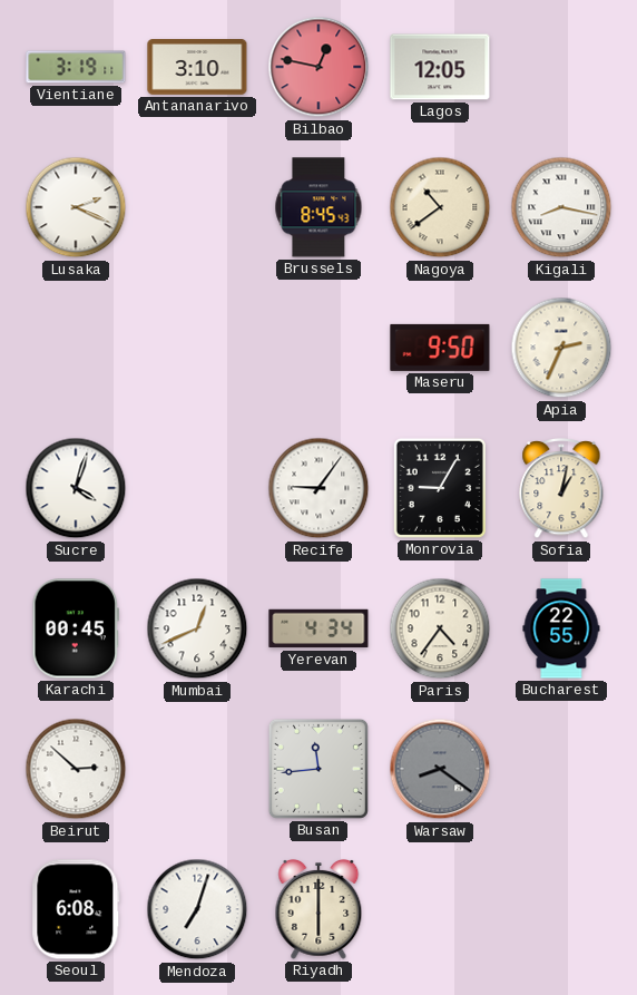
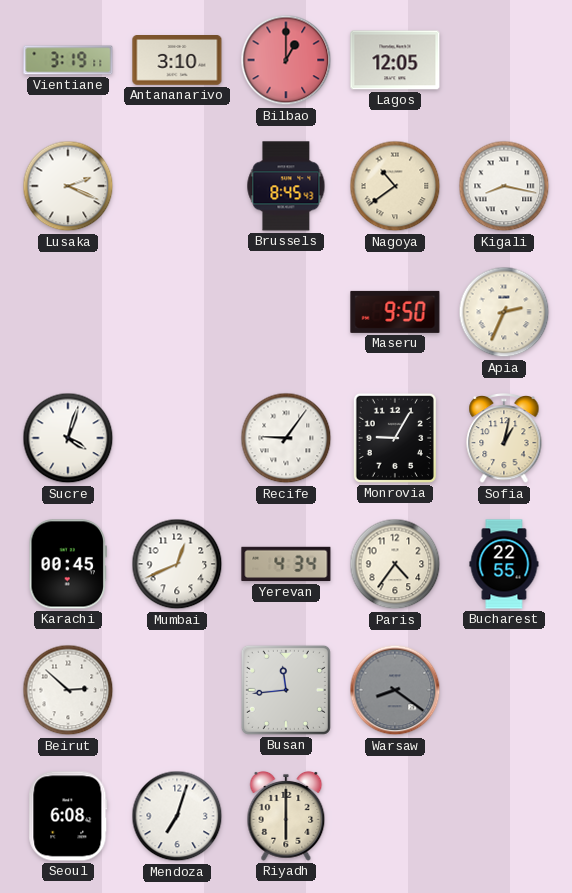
Bilbao: 12:47 -> 1:00
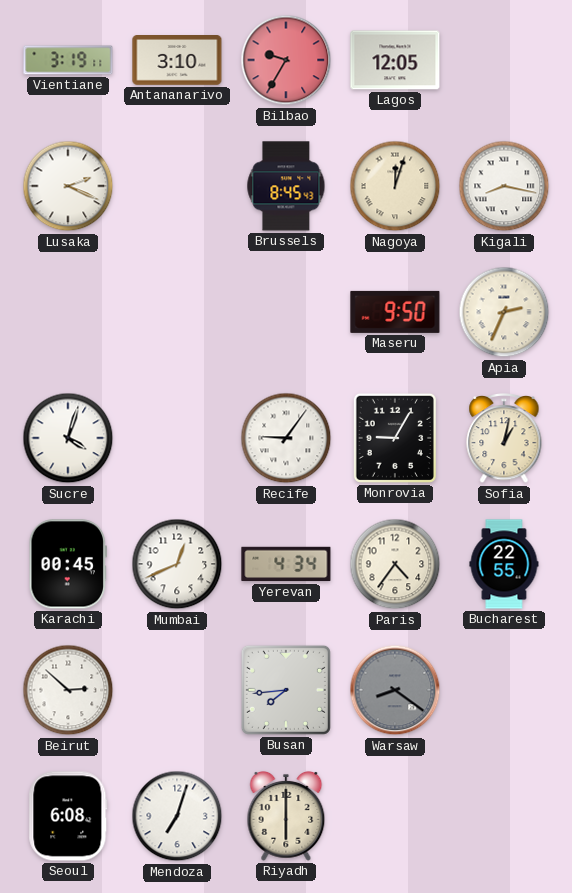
Bilbao: 1:00 -> 9:35
Nagoya: 10:39 -> 12:03
Busan: 11:44 -> 7:44
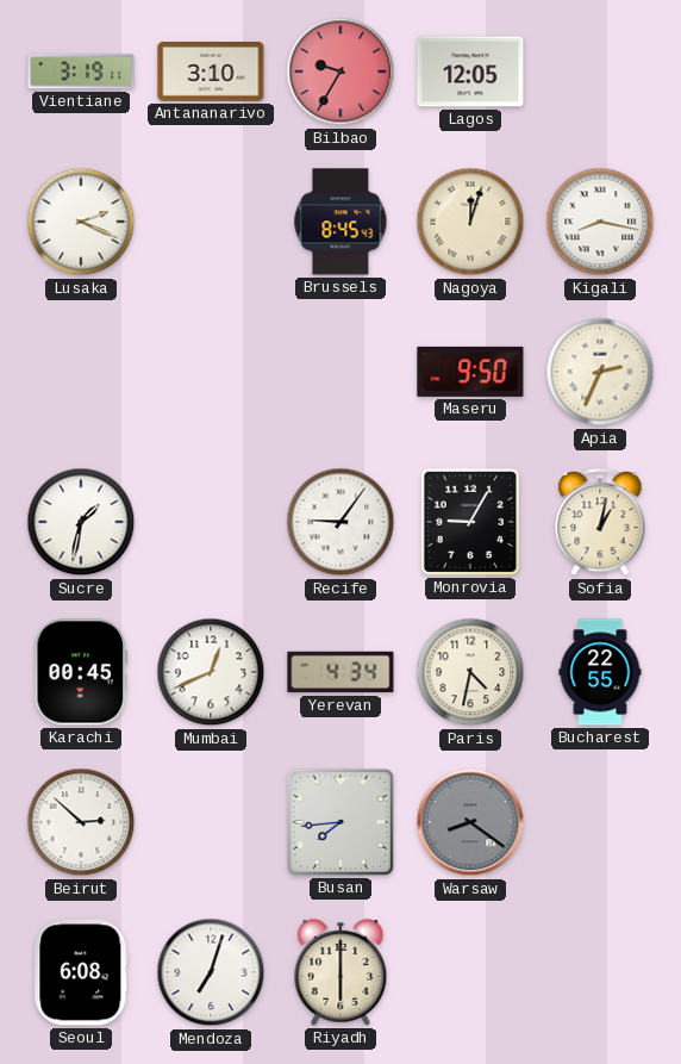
Sucre: 4:03 -> 1:32
Paris: 4:36 -> 4:32
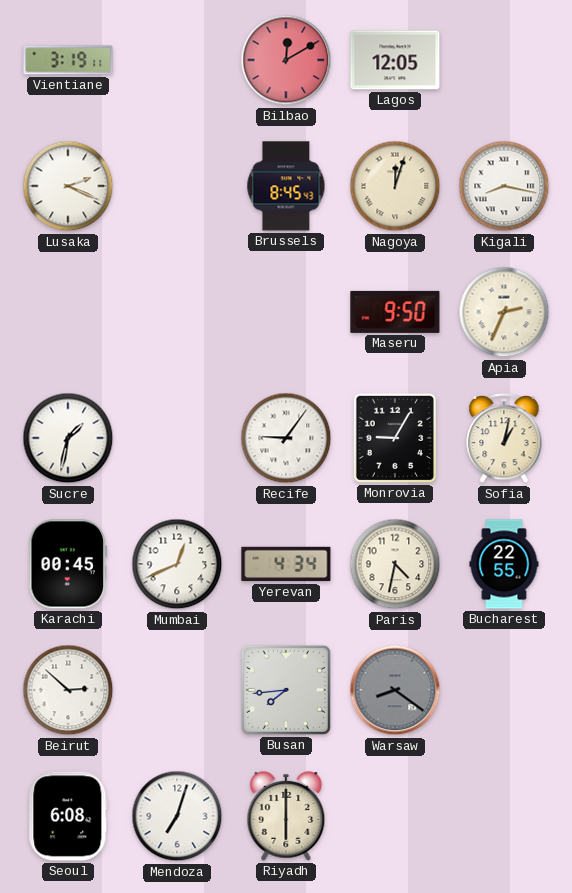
Antananarivo: 3:10 -> none
Bilbao: 9:35 -> 12:10
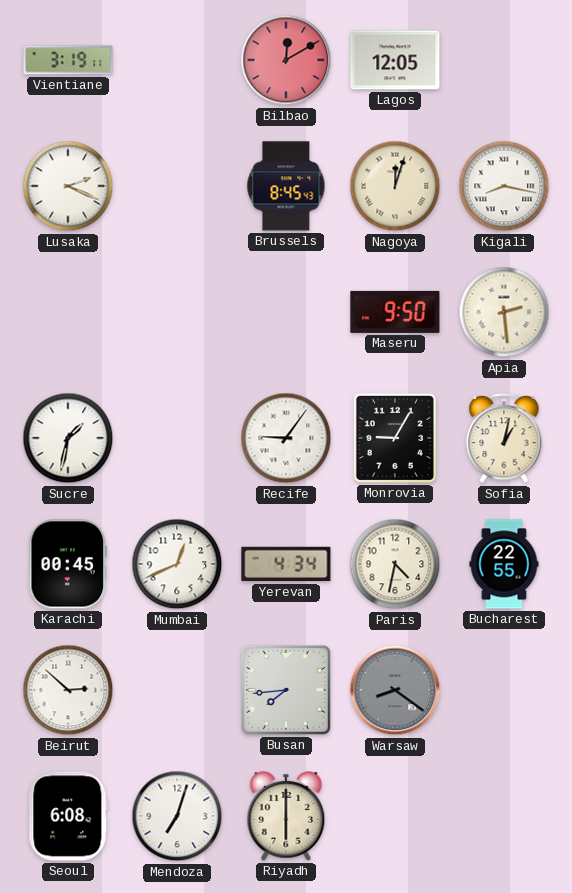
Apia: 2:34 -> 2:29
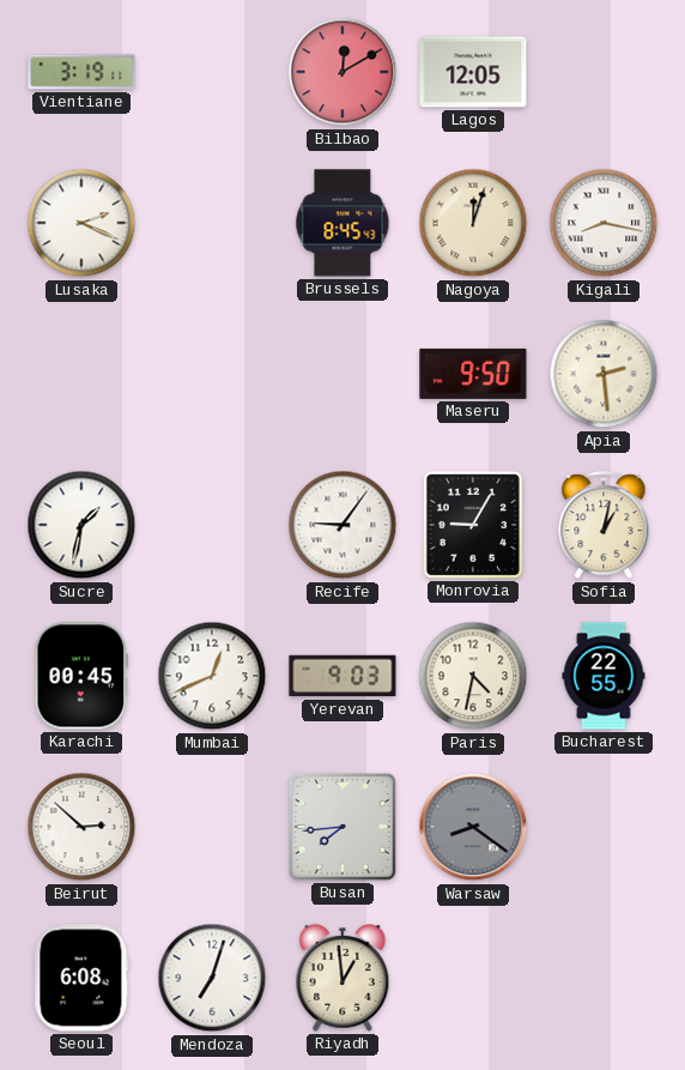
Yerevan: 4:34 -> 9:03
Riyadh: 6:00 -> 12:59
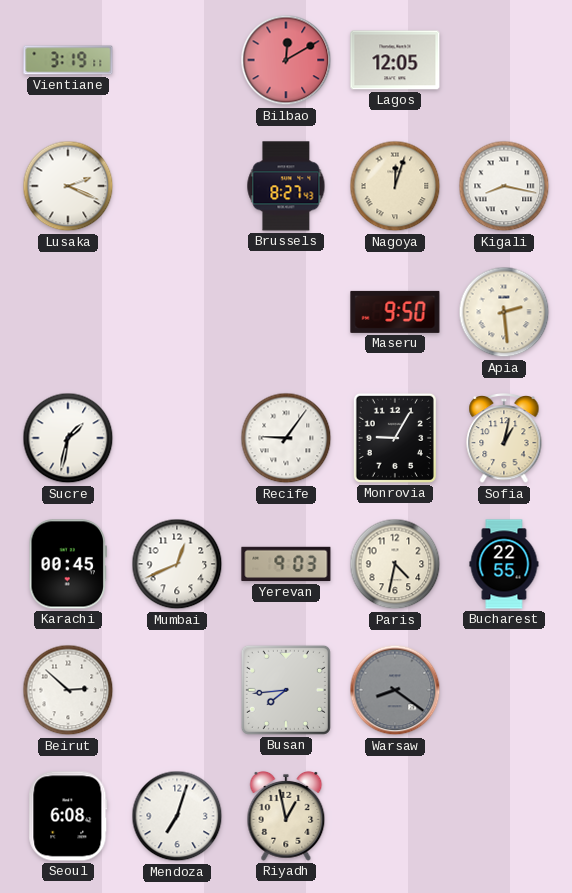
Brussels: 8:45 -> 8:27
Riyadh: 12:59 -> 12:58
